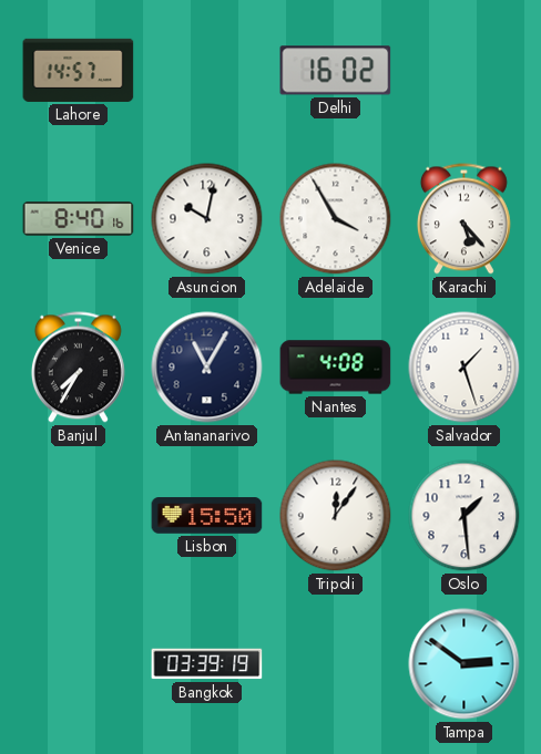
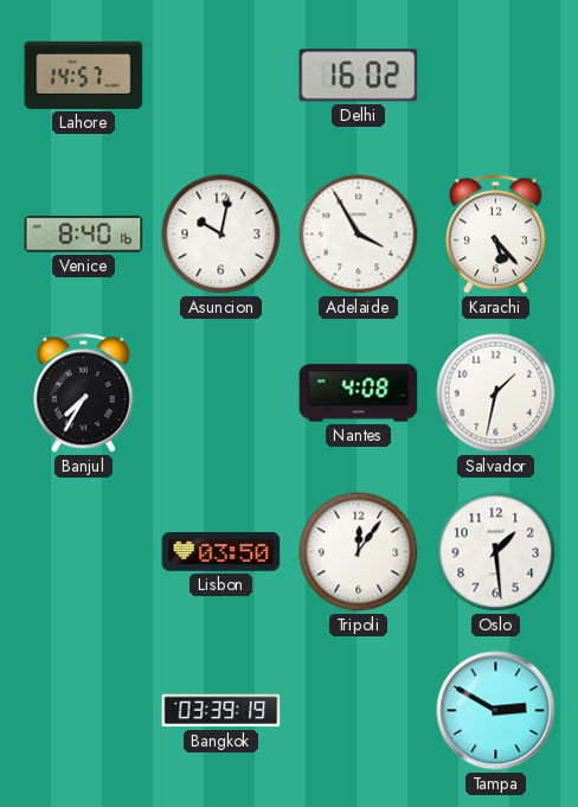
Antananarivo: 11:05 -> none
Salvador: 1:27 -> 1:32
Lisbon: 15:50 -> 03:50
Tampa: 2:51 -> 2:50
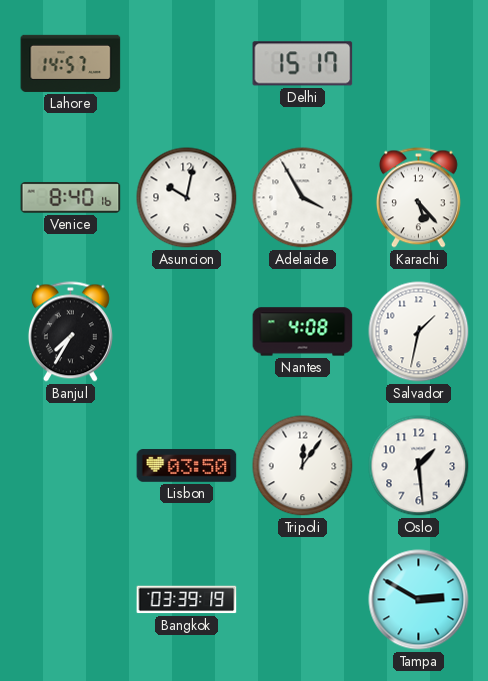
Delhi: 16:02 -> 15:17
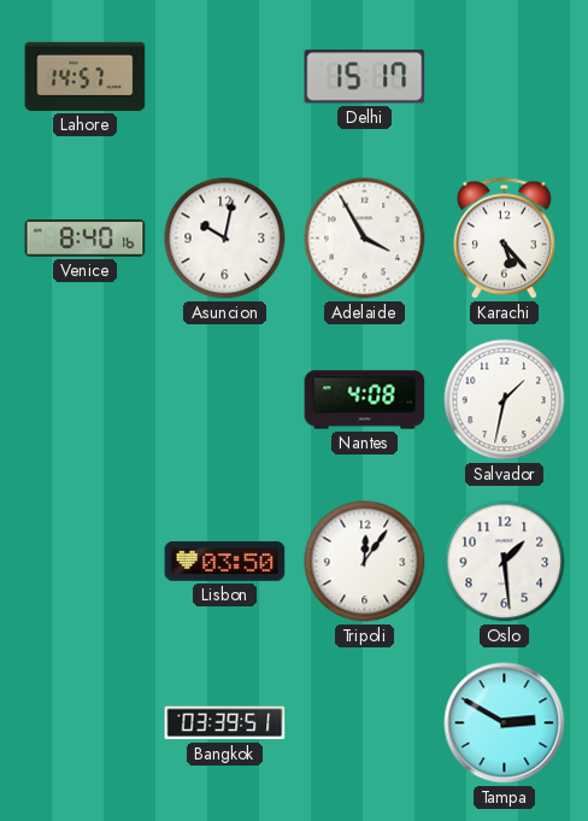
Banjul: 7:35 -> none
Bangkok: 03:39:19 -> 03:39:51
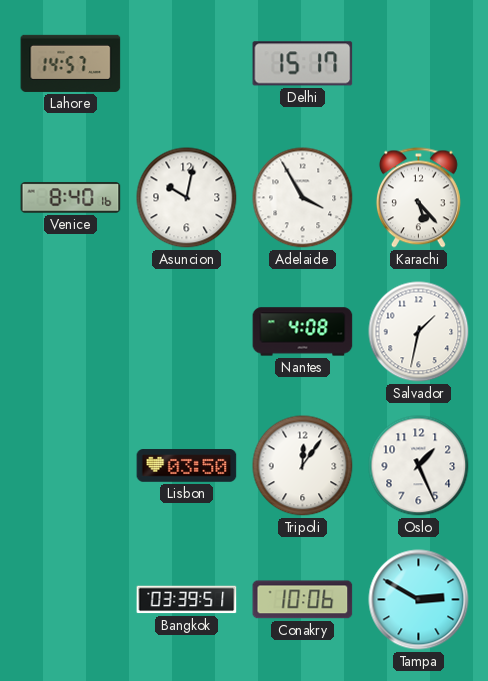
Oslo: 1:29 -> 1:26
Conakry: none -> 10:06
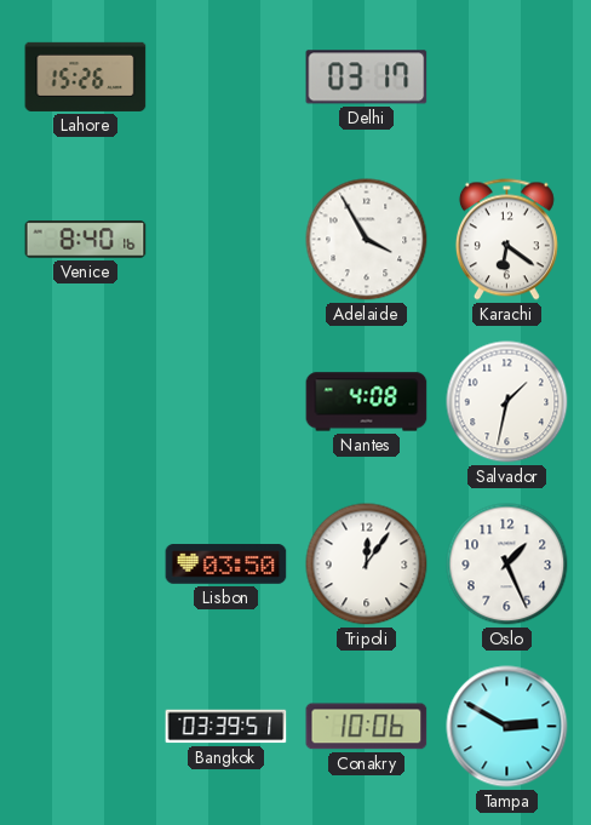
Lahore: 14:57 -> 15:26
Delhi: 15:17 -> 03:17
Asuncion: 10:02 -> none
Karachi: 5:23 -> 6:21
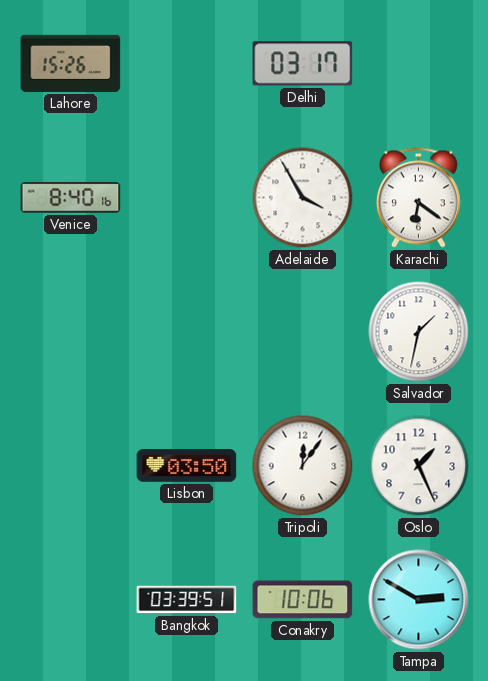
Nantes: 4:08 -> none
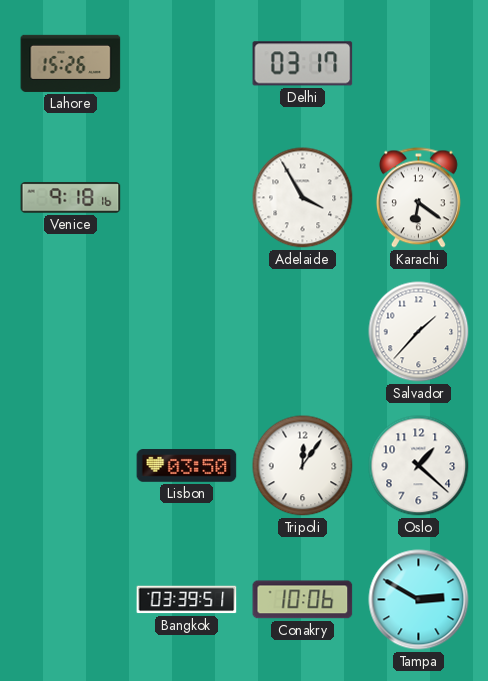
Venice: 8:40 -> 9:18
Salvador: 1:32 -> 1:37
Oslo: 1:26 -> 1:22
